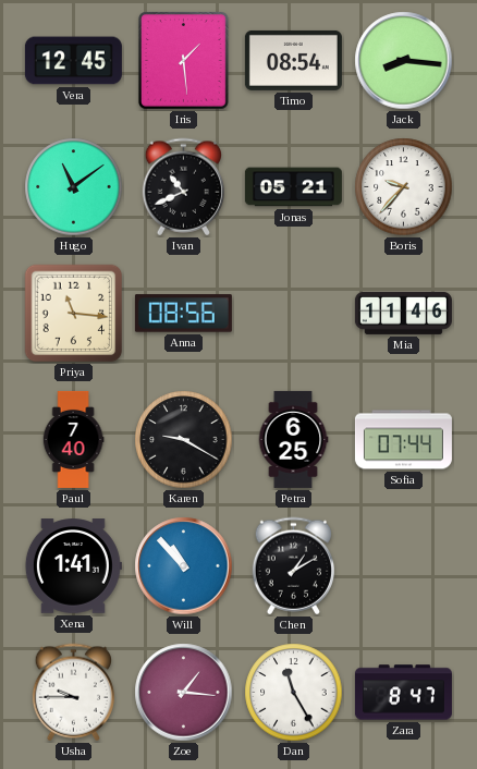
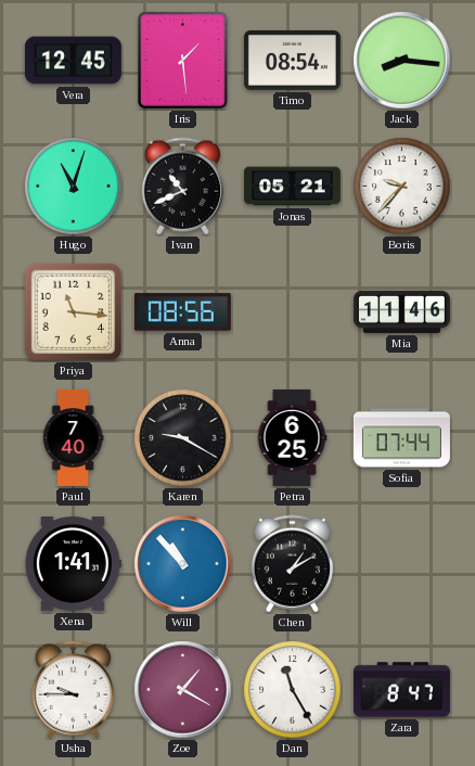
Hugo: 11:09 -> 11:03
Zoe: 1:16 -> 1:20
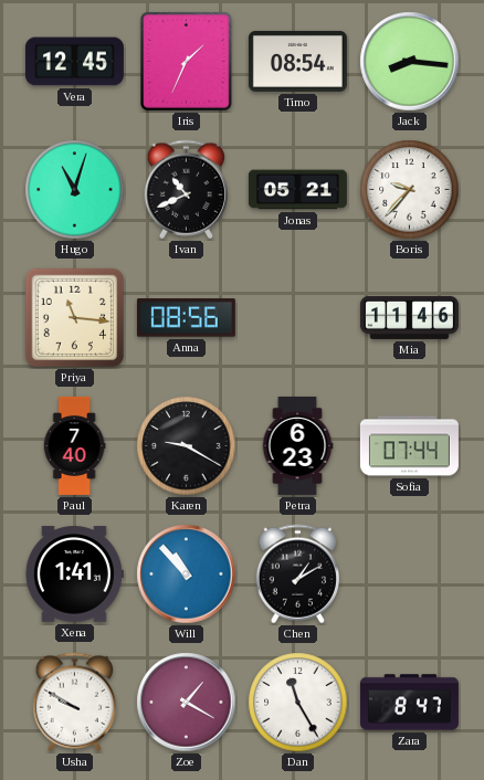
Iris: 1:29 -> 1:34
Petra: 6:25 -> 6:23
Usha: 9:45 -> 9:50
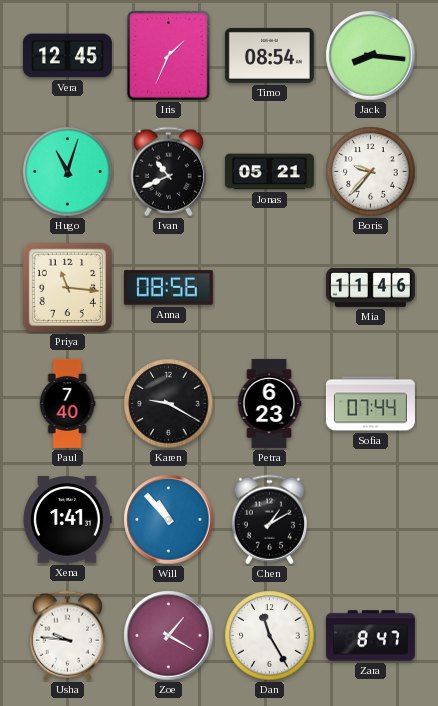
Usha: 9:50 -> 9:46
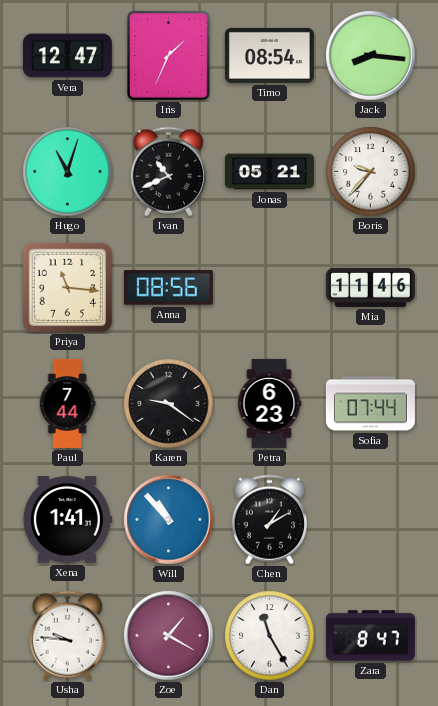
Vera: 12:45 -> 12:47
Paul: 7:40 -> 7:44
Karen: 9:20 -> 9:21
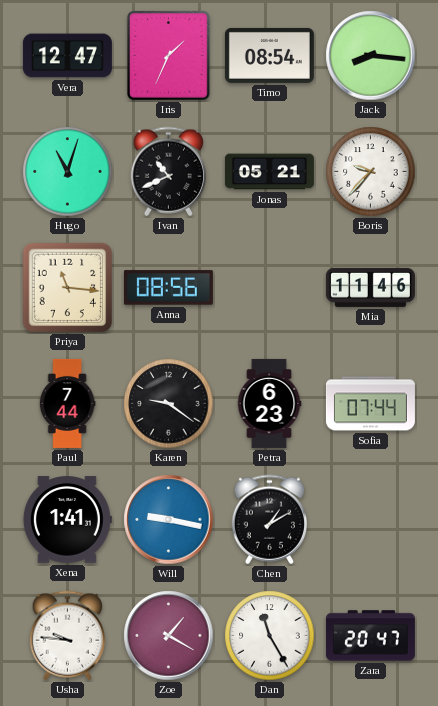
Will: 10:53 -> 9:17
Zara: 8:47 -> 20:47
